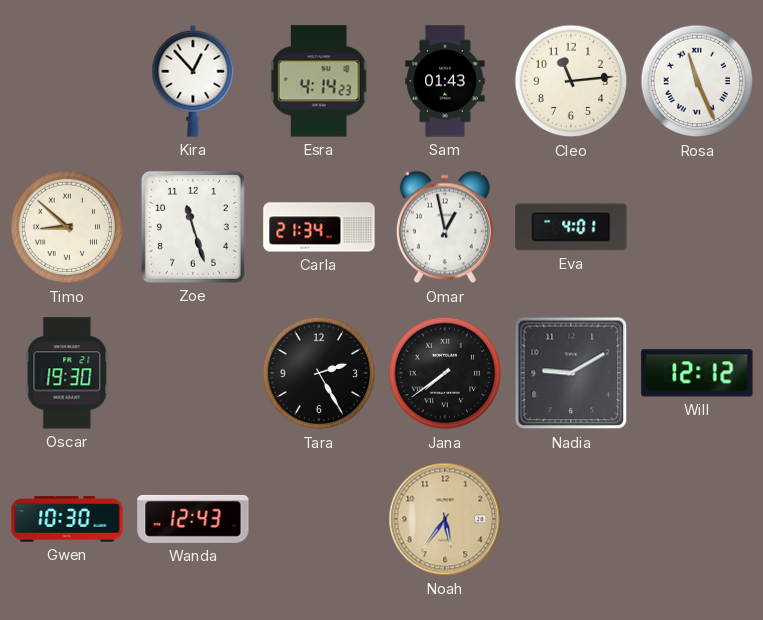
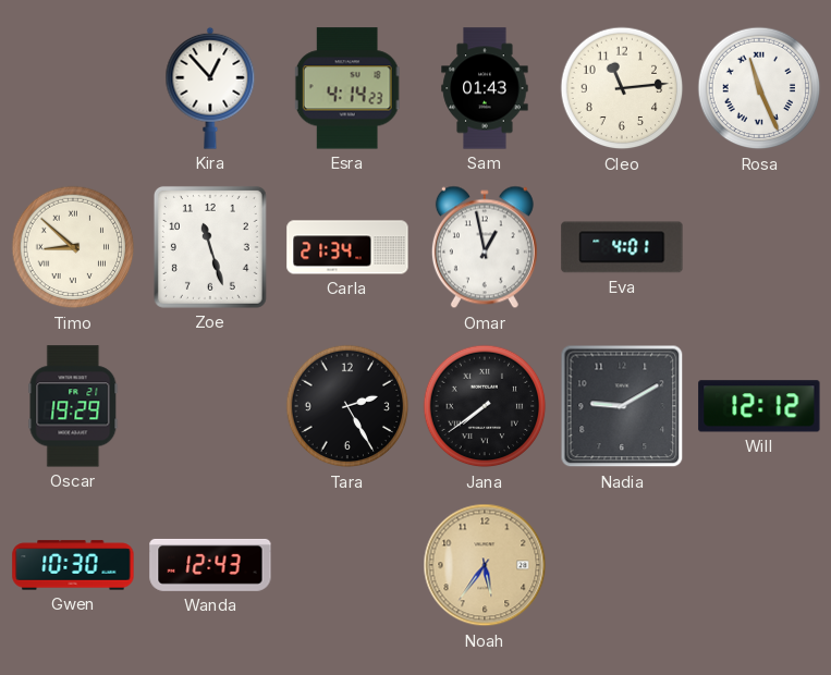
Oscar: 19:30 -> 19:29
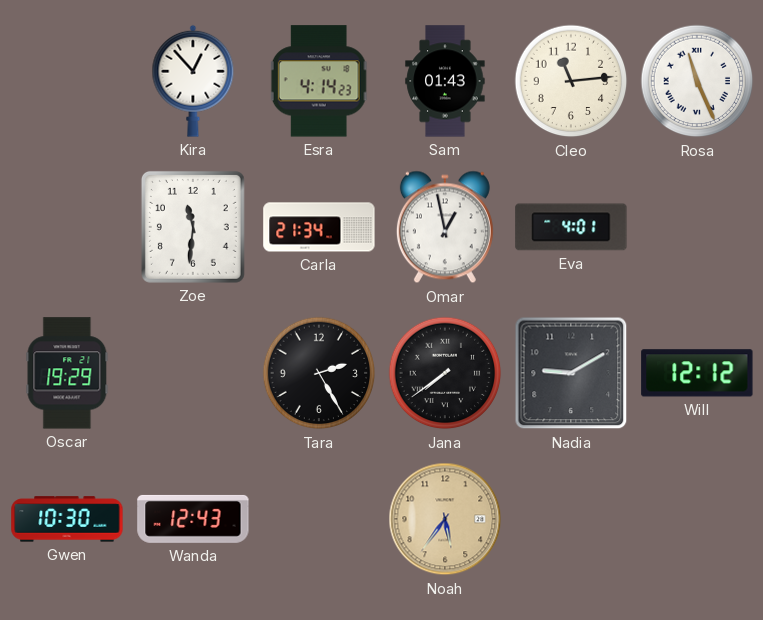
Timo: 8:52 -> none
Zoe: 11:27 -> 11:31
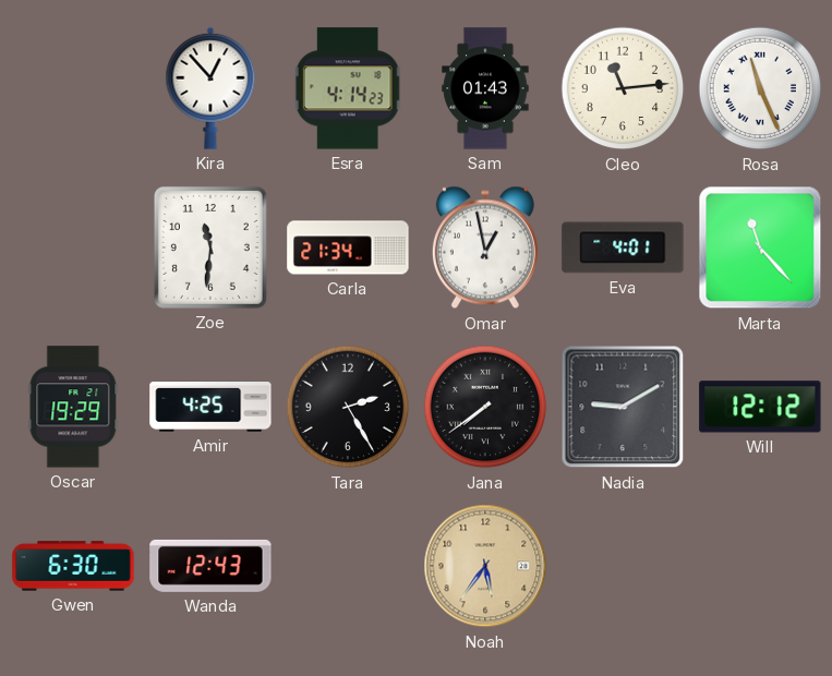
Marta: none -> 11:23
Amir: none -> 4:25
Gwen: 10:30 -> 6:30
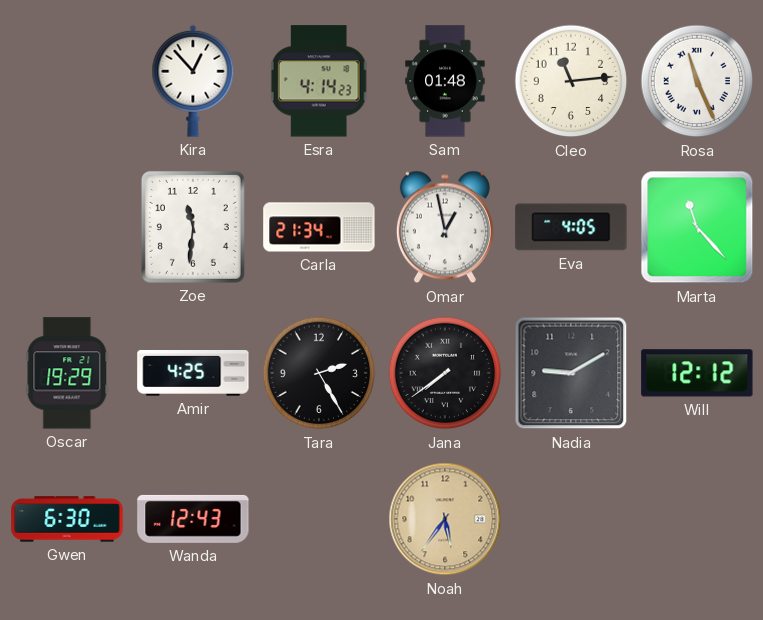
Sam: 01:43 -> 01:48
Eva: 4:01 -> 4:05
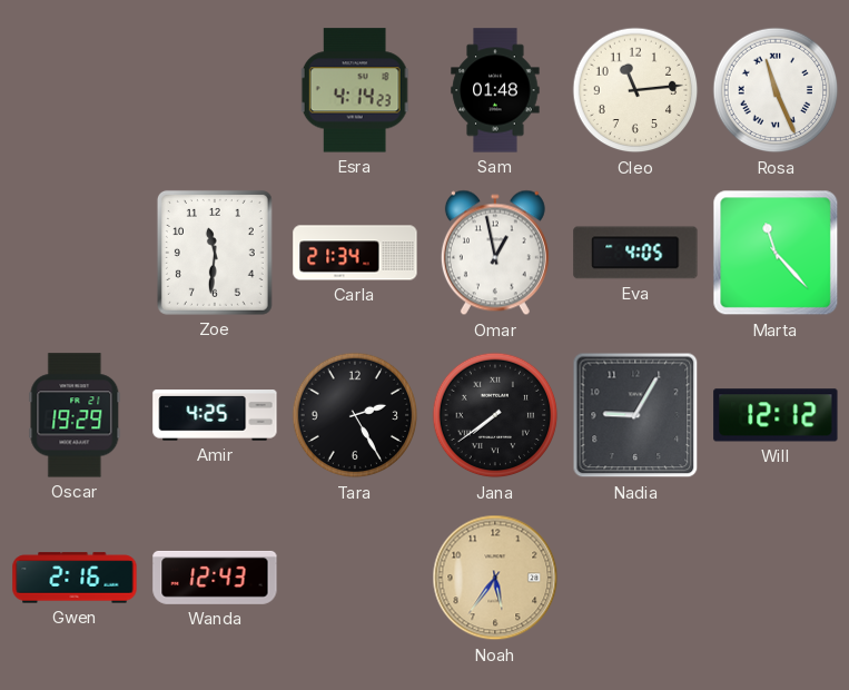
Kira: 12:53 -> none
Nadia: 9:10 -> 9:05
Gwen: 6:30 -> 2:16
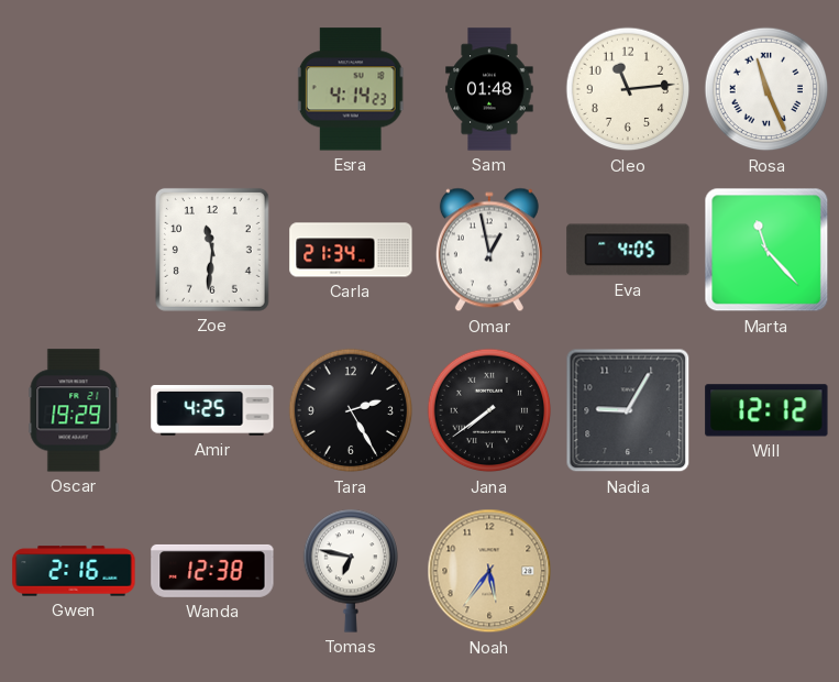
Wanda: 12:43 -> 12:38
Tomas: none -> 6:47
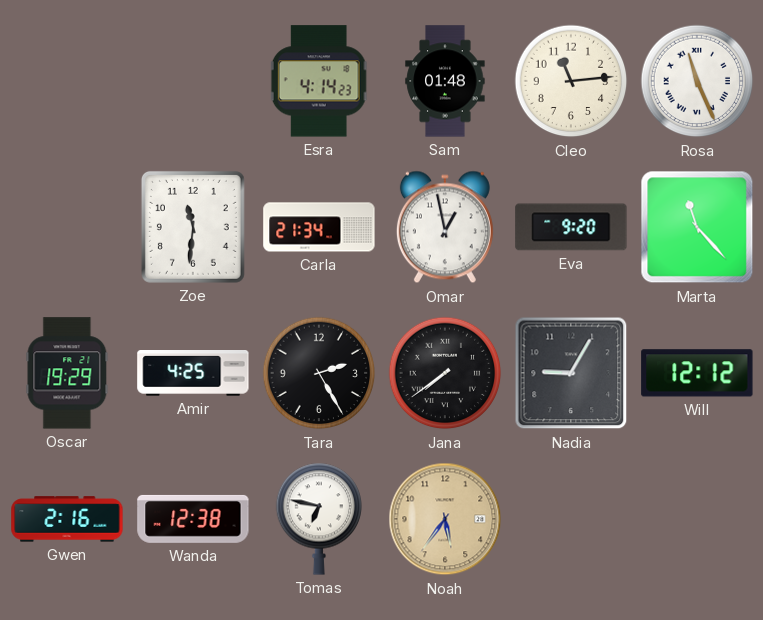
Eva: 4:05 -> 9:20
